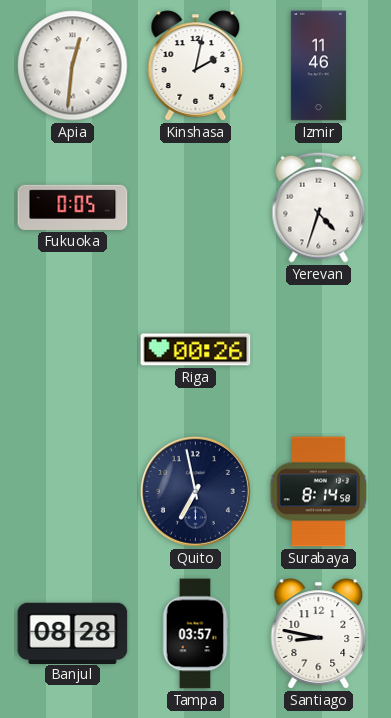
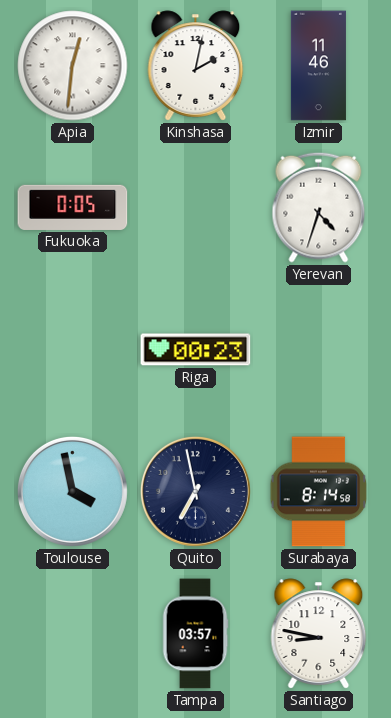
Riga: 00:26 -> 00:23
Toulouse: none -> 3:58
Banjul: 08:28 -> none
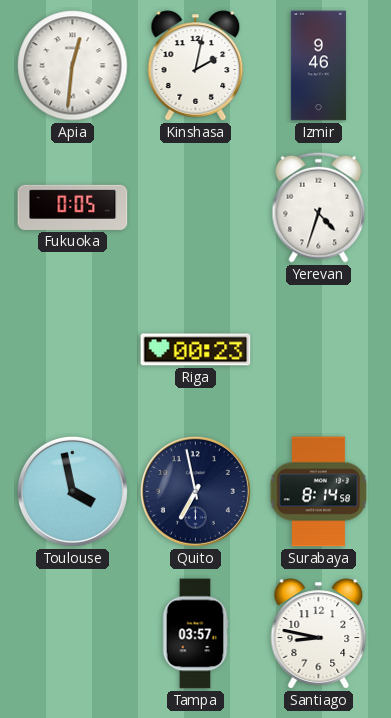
Izmir: 11:46 -> 9:46
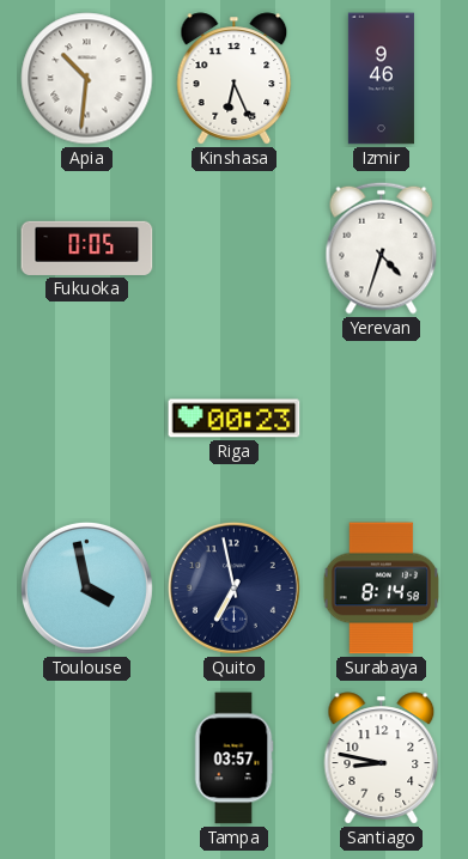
Apia: 12:31 -> 10:31
Kinshasa: 2:02 -> 6:26
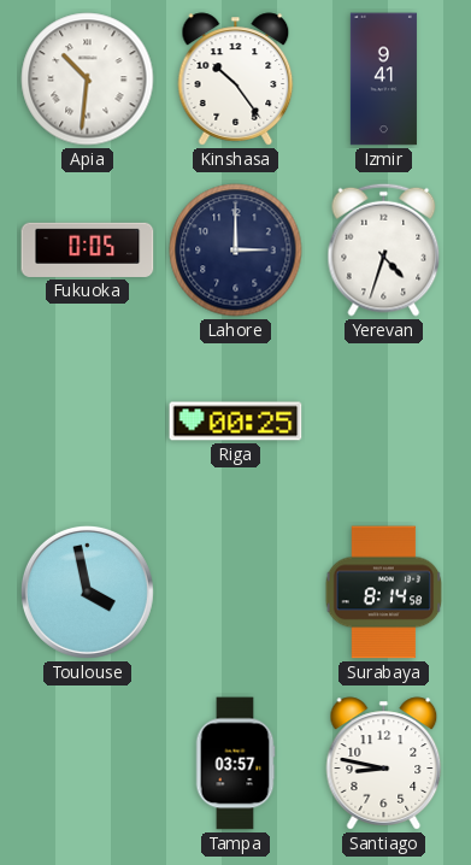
Kinshasa: 6:26 -> 10:24
Izmir: 9:46 -> 9:41
Lahore: none -> 3:00
Riga: 00:23 -> 00:25
Quito: 6:58 -> none
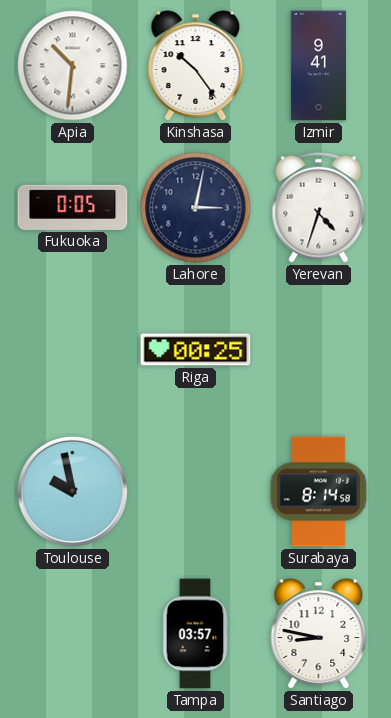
Lahore: 3:00 -> 3:02
Toulouse: 3:58 -> 9:58
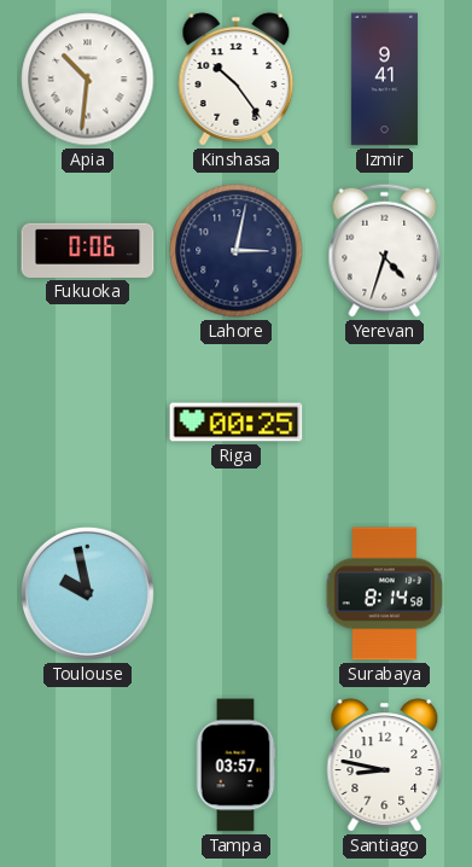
Fukuoka: 0:05 -> 0:06
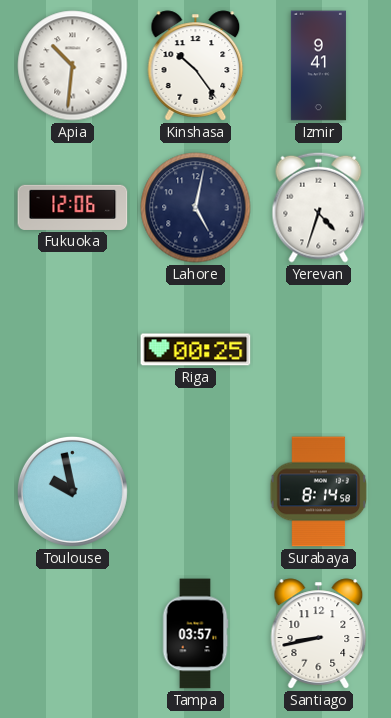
Fukuoka: 0:06 -> 12:06
Lahore: 3:02 -> 5:02
Santiago: 8:47 -> 8:43
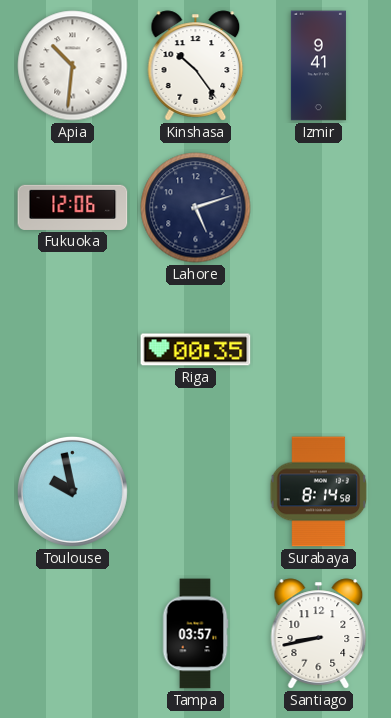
Lahore: 5:02 -> 5:12
Yerevan: 4:33 -> none
Riga: 00:25 -> 00:35
